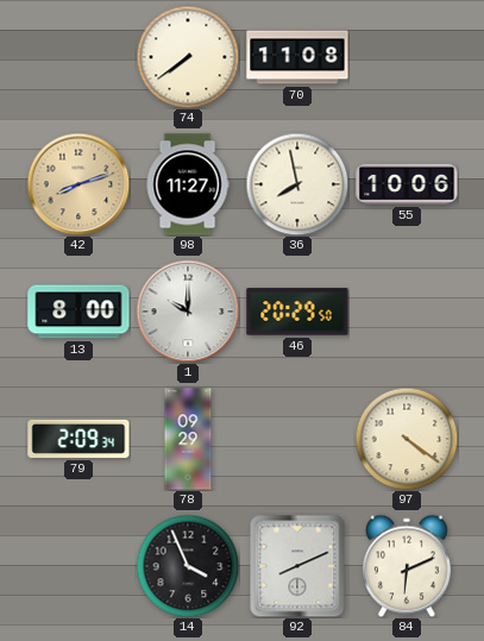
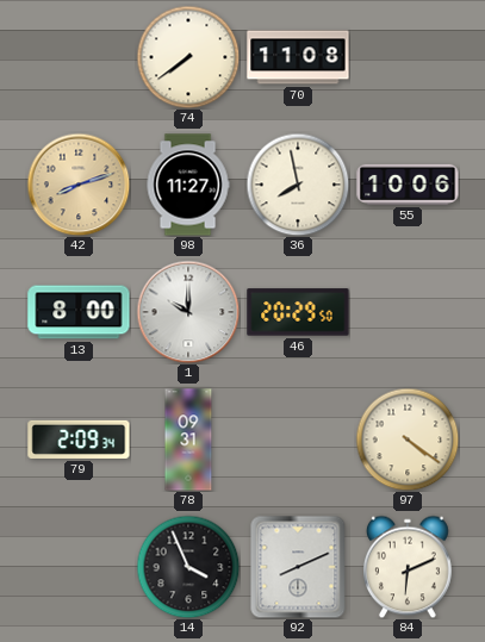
78: 09:29 -> 09:31
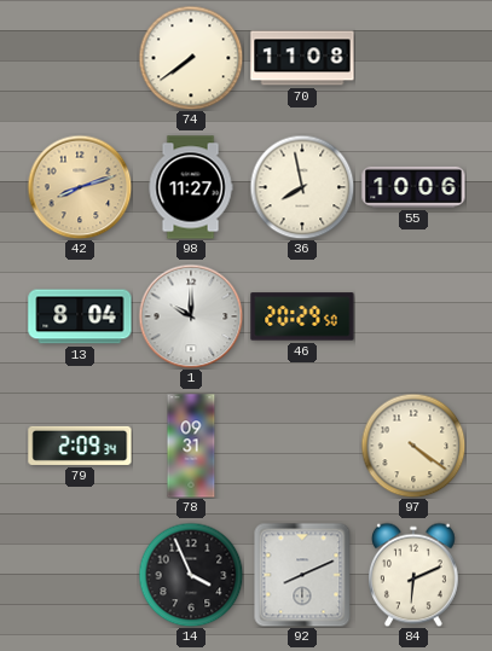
13: 8:00 -> 8:04
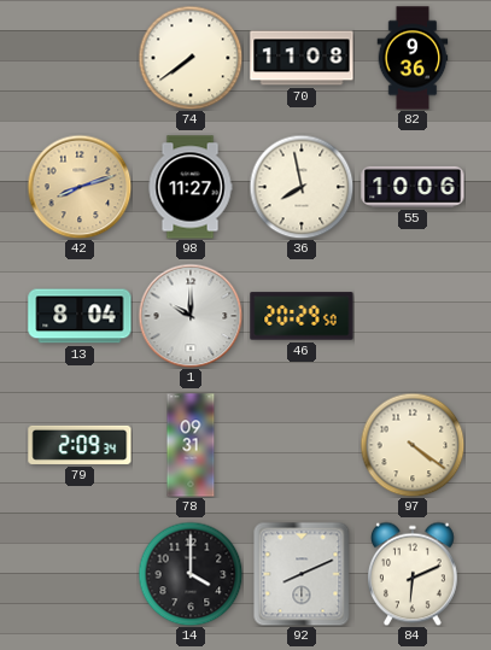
82: none -> 9:36
14: 3:56 -> 4:00
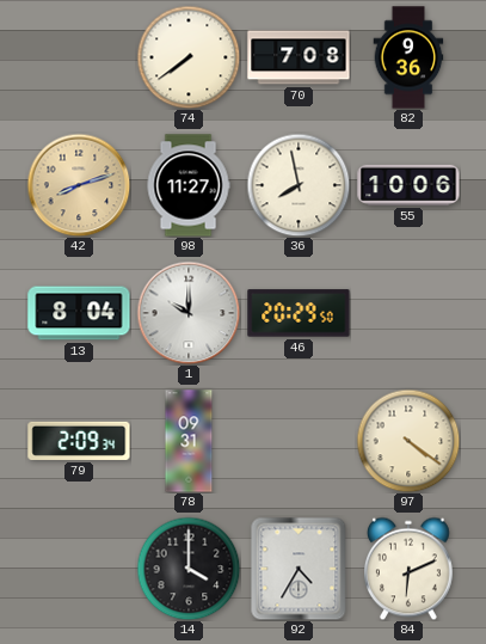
70: 11:08 -> 7:08
92: 8:11 -> 4:35
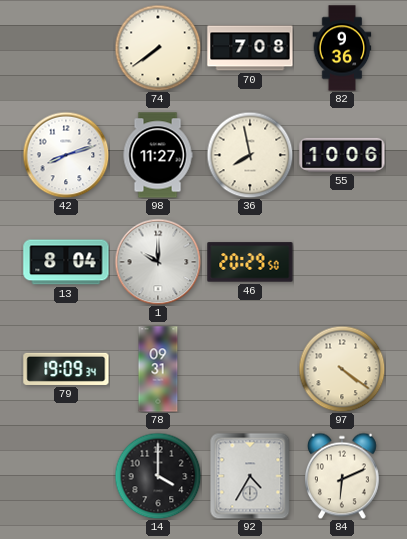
42 dial: champagne -> white
79: 2:09 -> 19:09
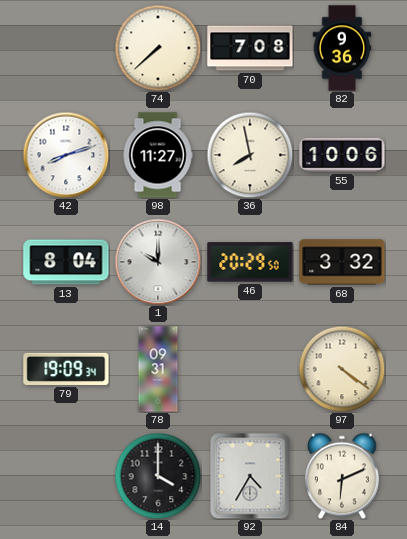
74: 7:39 -> 7:38
68: none -> 3:32
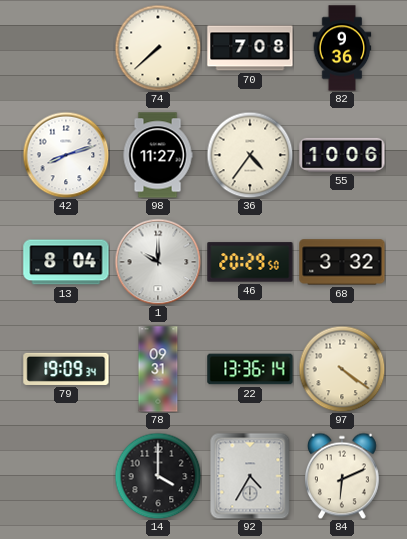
36: 7:58 -> 4:36
22: none -> 13:36
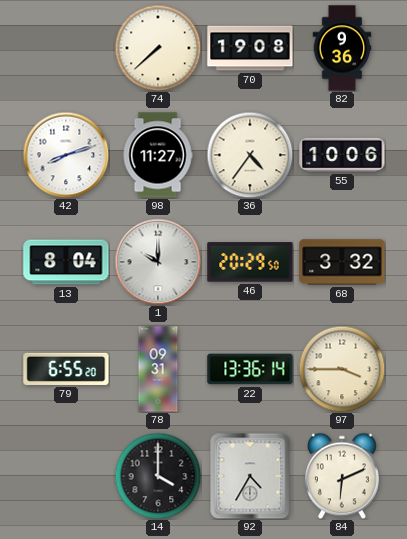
70: 7:08 -> 19:08
79: 19:09 -> 6:55
97: 4:21 -> 3:45
